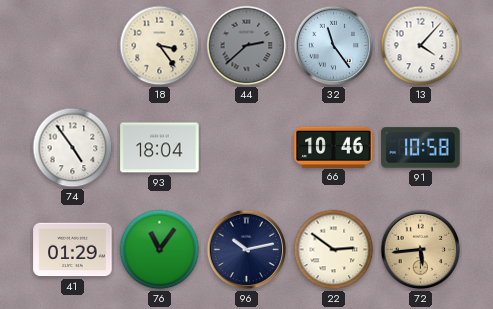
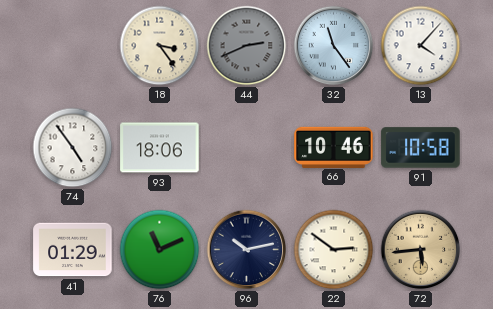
44: 2:38 -> 2:41
93: 18:04 -> 18:06
76: 11:06 -> 11:11
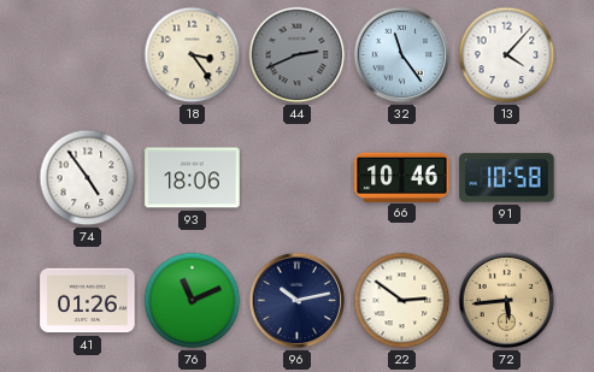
41: 01:29 -> 01:26
